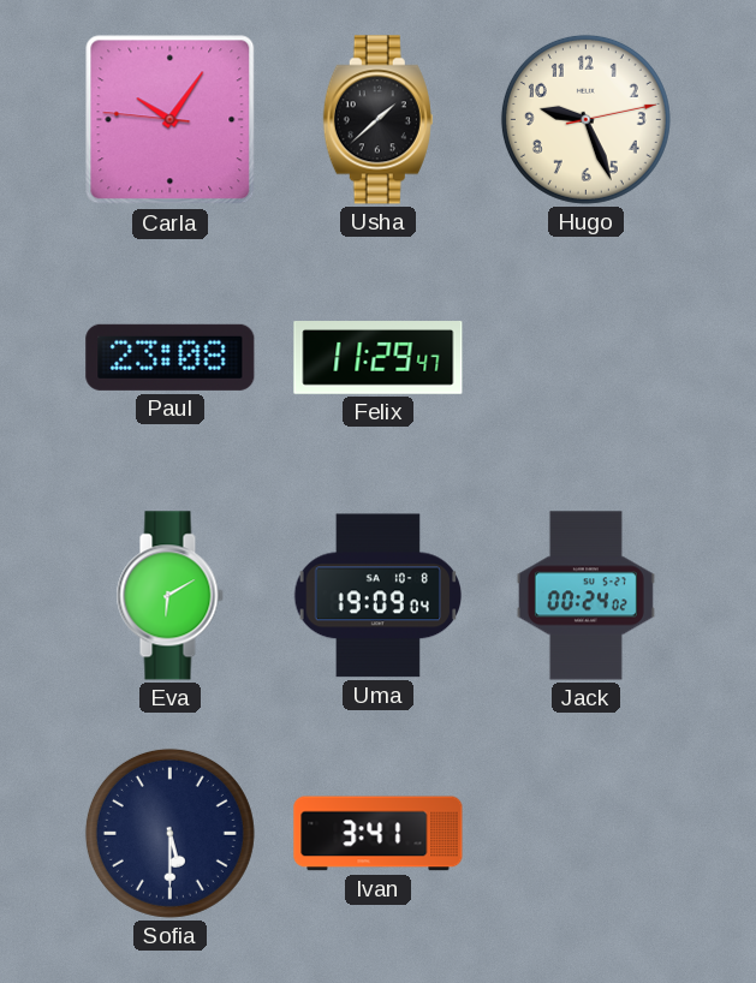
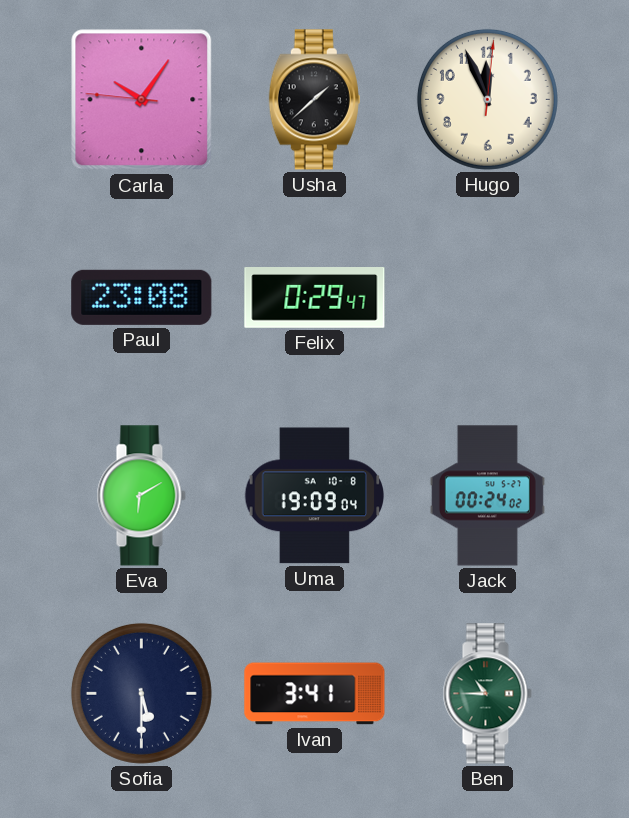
Hugo: 9:26 -> 11:56
Felix: 11:29 -> 0:29
Ben: none -> 10:45
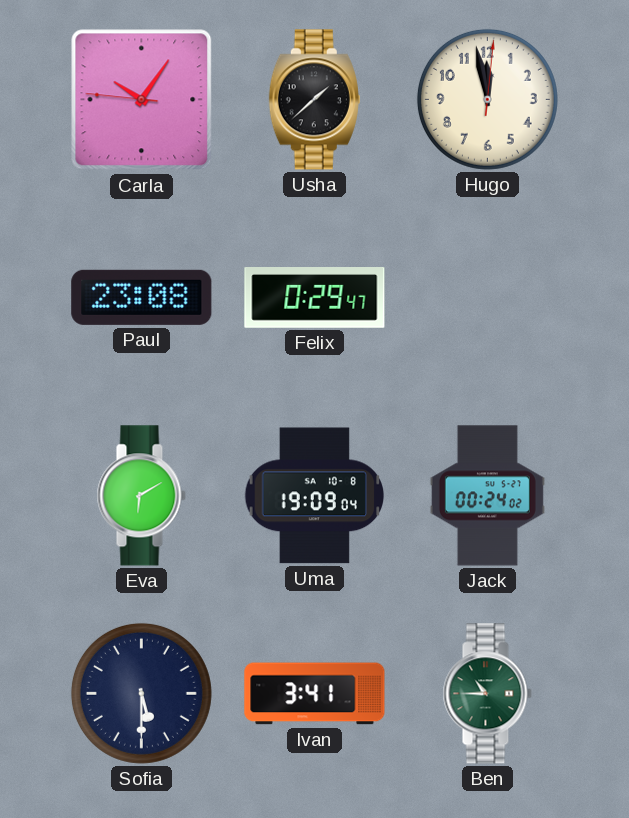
Hugo: 11:56 -> 11:58
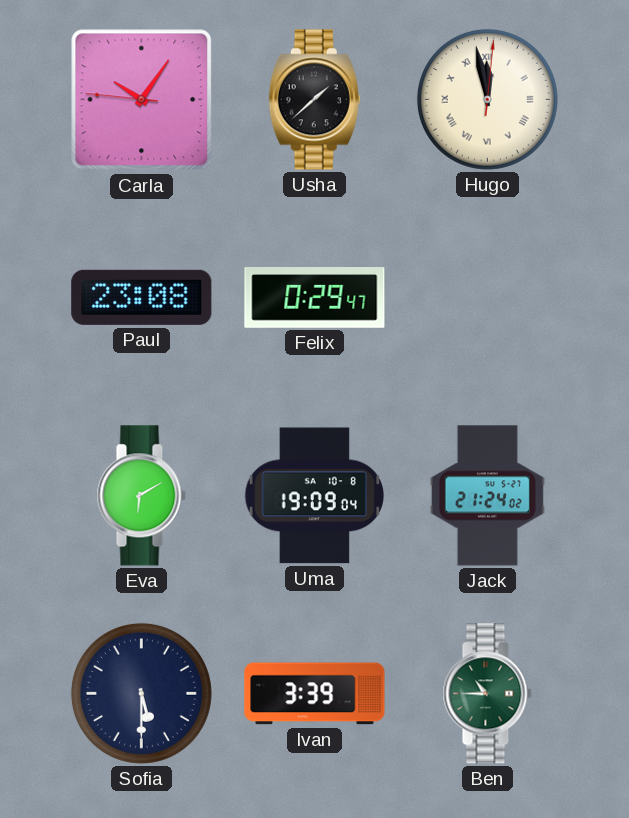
Hugo numerals: Arabic -> Roman
Jack: 00:24 -> 21:24
Ivan: 3:41 -> 3:39
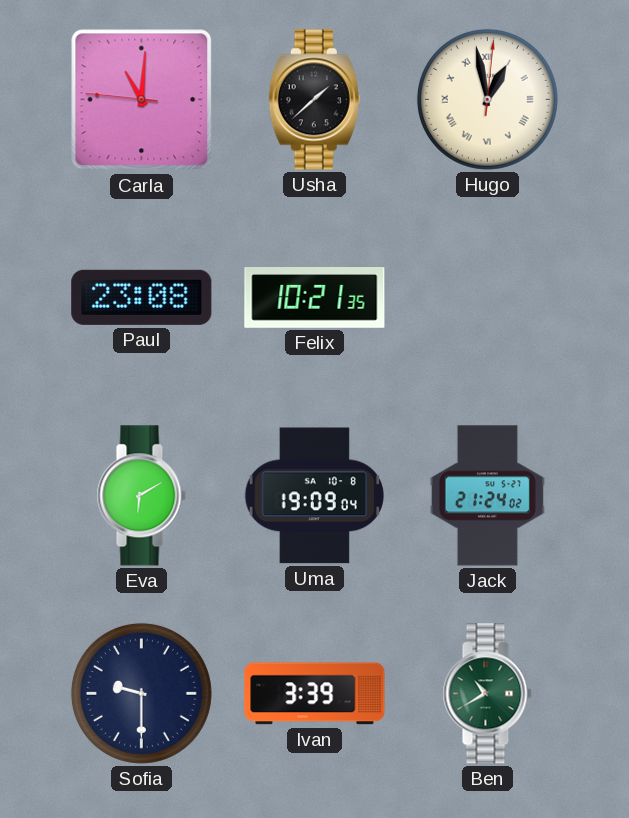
Carla: 10:05 -> 11:00
Hugo: 11:58 -> 12:58
Felix: 0:29 -> 10:21
Sofia: 5:30 -> 9:30
Ben: 10:45 -> 10:40
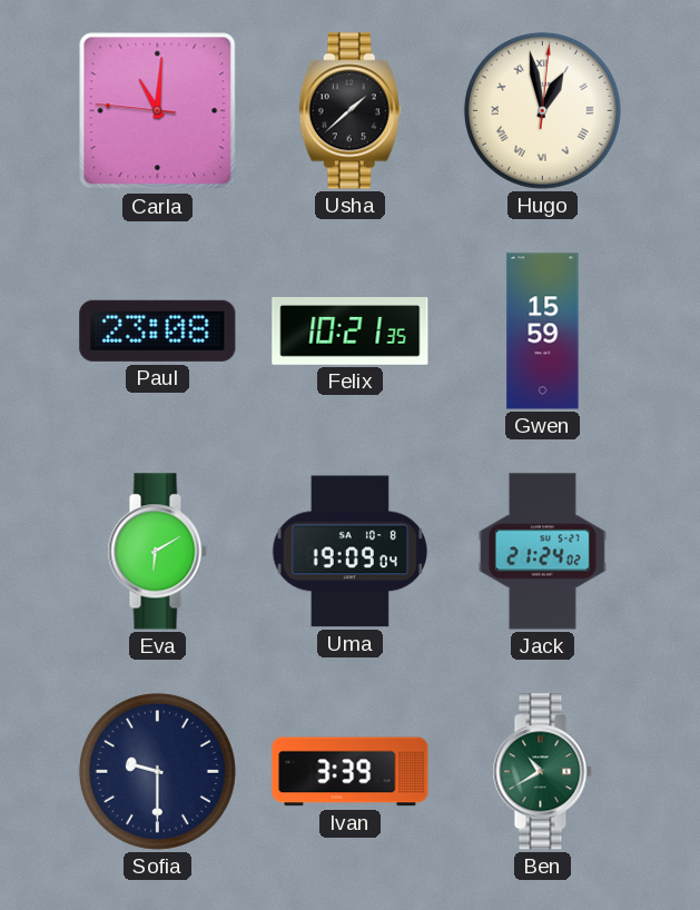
Gwen: none -> 15:59
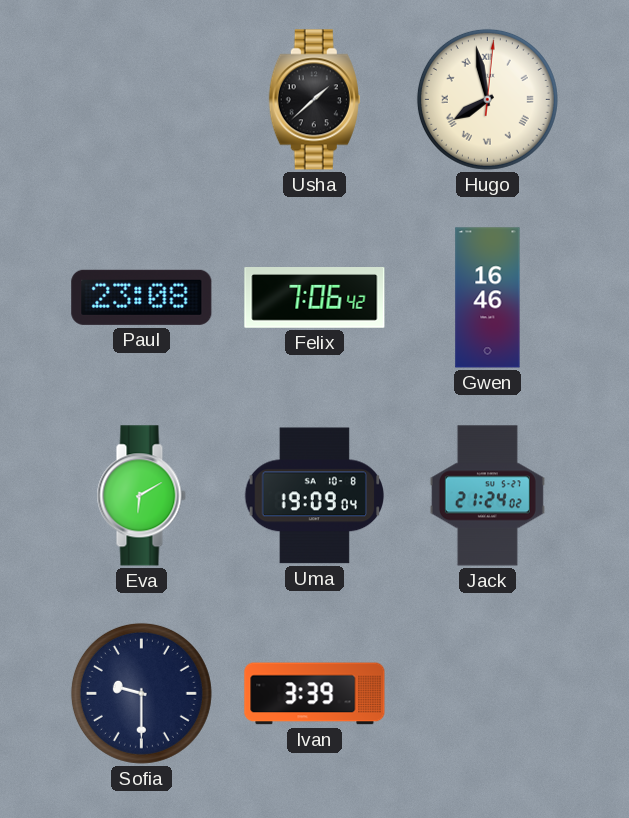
Carla: 11:00 -> none
Hugo: 12:58 -> 7:58
Felix: 10:21 -> 7:06
Gwen: 15:59 -> 16:46
Ben: 10:40 -> none
